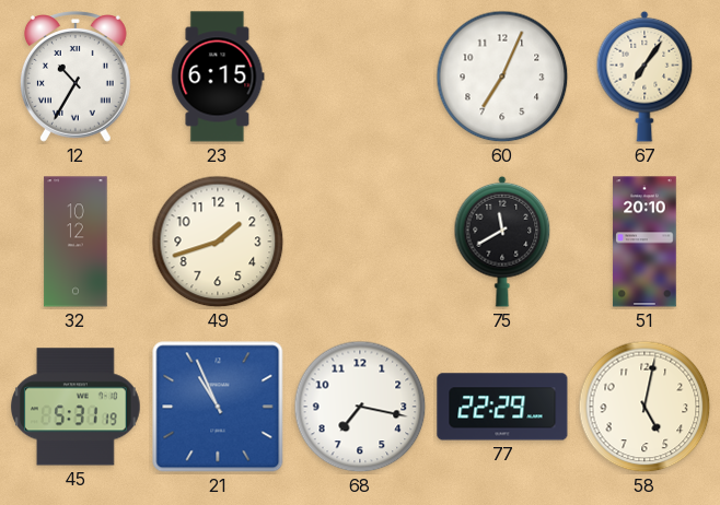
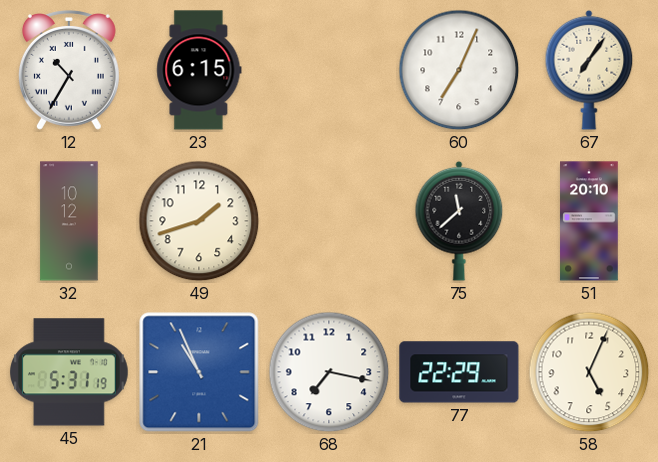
75: 11:40 -> 11:38
58: 5:02 -> 5:04
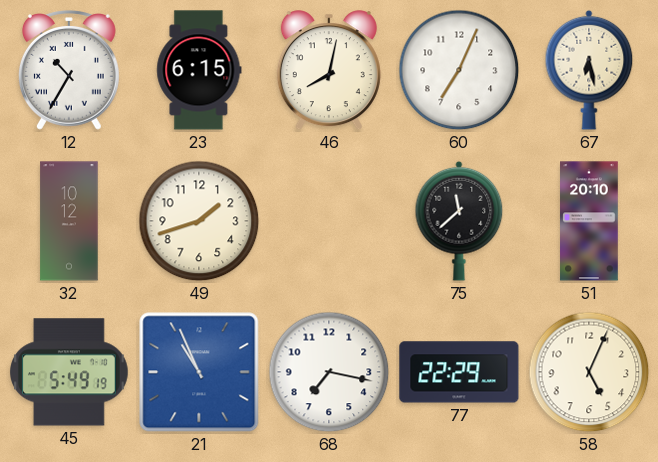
46: none -> 8:02
67: 7:06 -> 6:28
45: 5:31 -> 5:49
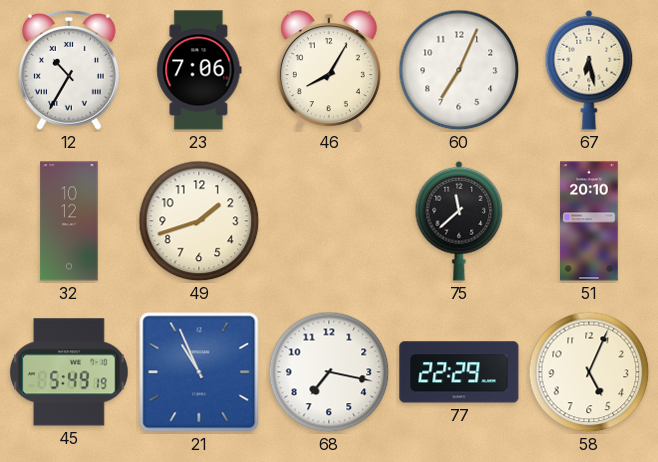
23: 6:15 -> 7:06
46: 8:02 -> 8:05
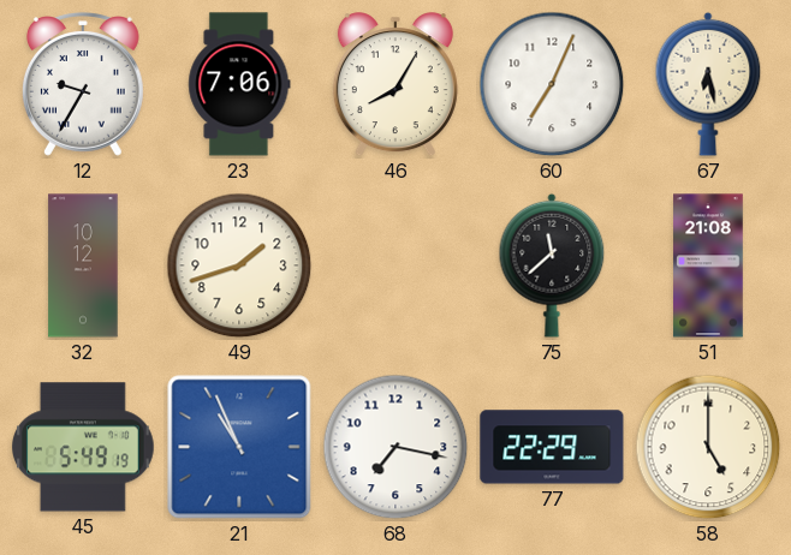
12: 10:35 -> 9:35
51: 20:10 -> 21:08
58: 5:04 -> 5:00
